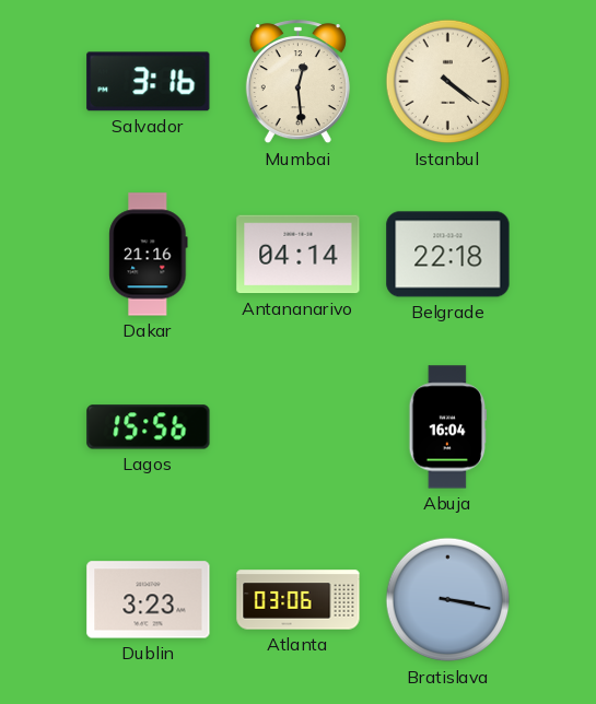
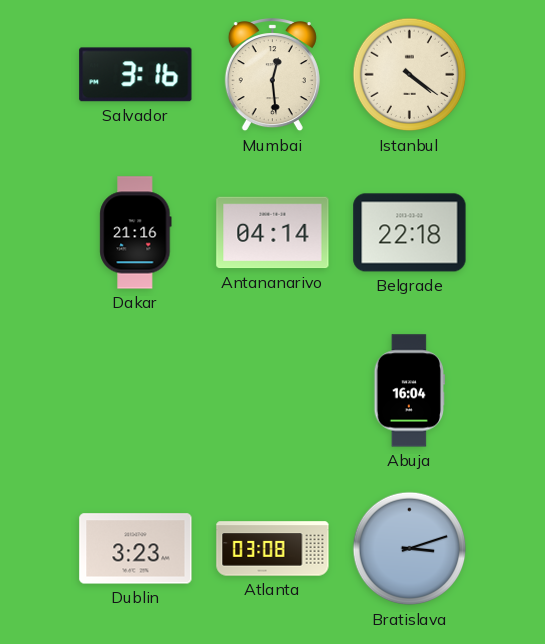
Lagos: 15:56 -> none
Atlanta: 03:06 -> 03:08
Bratislava: 3:17 -> 3:12
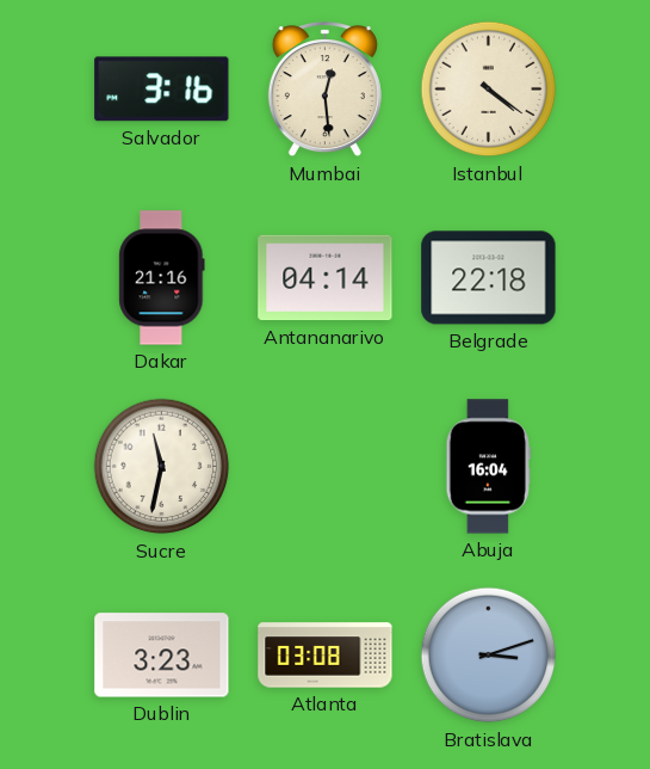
Sucre: none -> 11:32
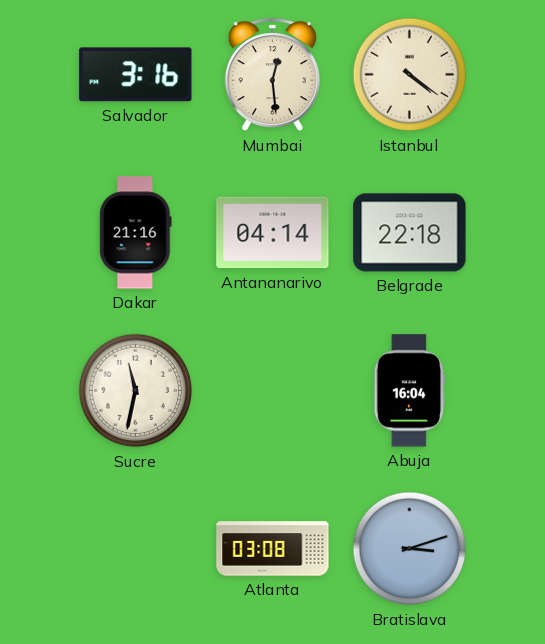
Dublin: 3:23 -> none
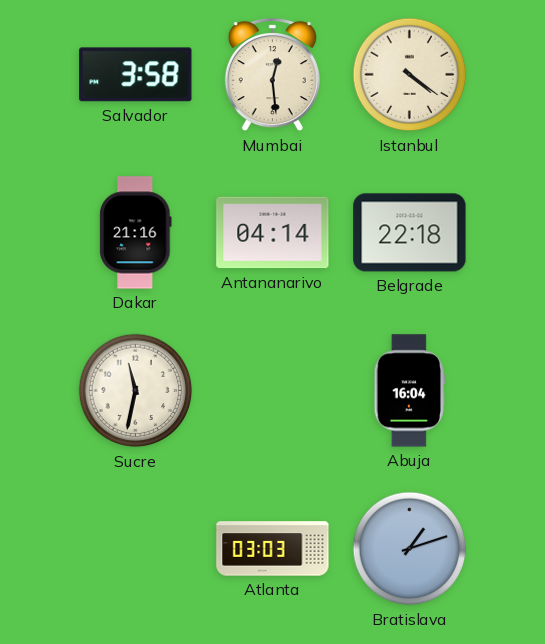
Salvador: 3:16 -> 3:58
Atlanta: 03:08 -> 03:03
Bratislava: 3:12 -> 1:12
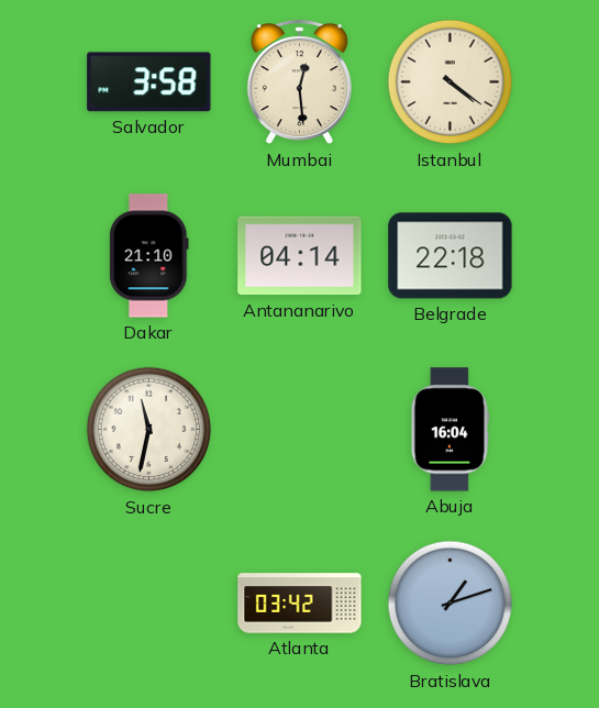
Dakar: 21:16 -> 21:10
Atlanta: 03:03 -> 03:42
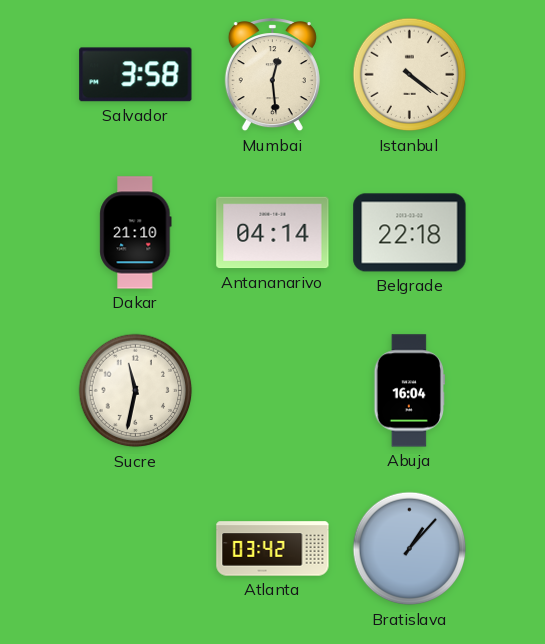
Bratislava: 1:12 -> 1:07
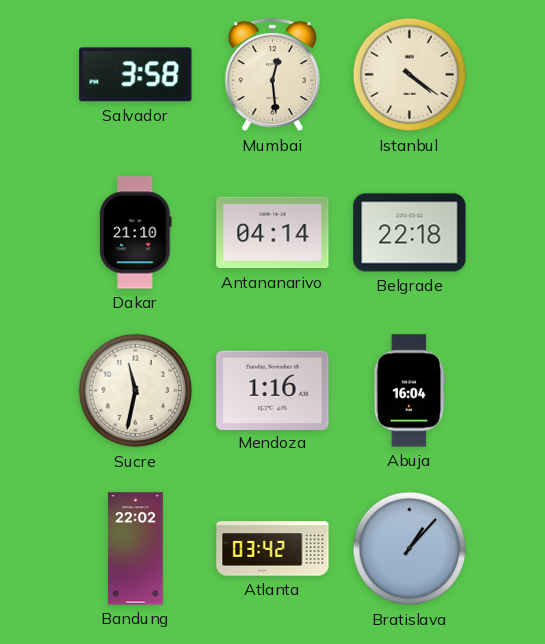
Mendoza: none -> 1:16
Bandung: none -> 22:02
